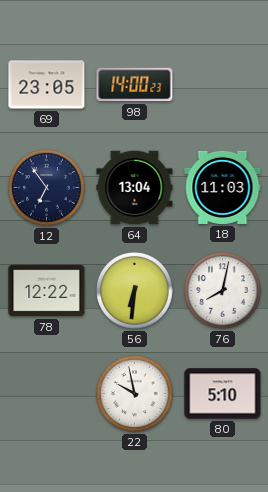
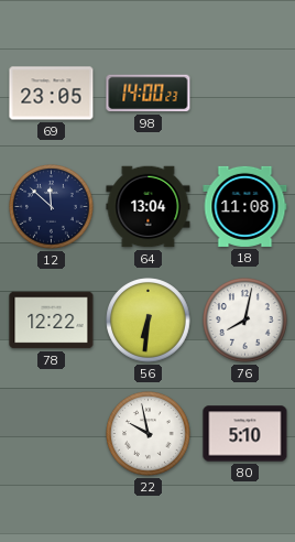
12: 6:54 -> 11:52
18: 11:03 -> 11:08
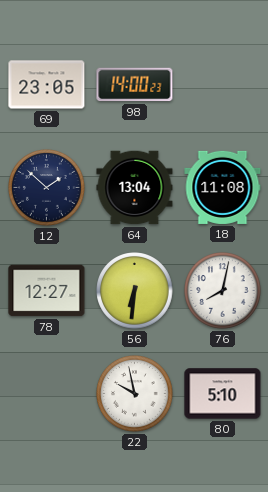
12: 11:52 -> 1:52
78: 12:22 -> 12:27
